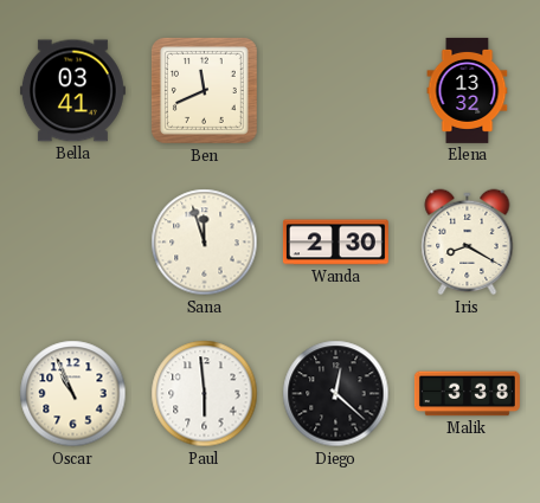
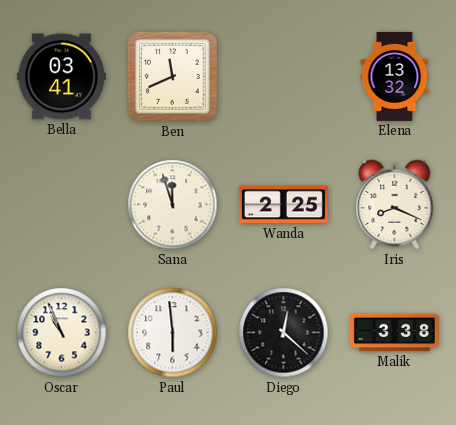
Wanda: 2:30 -> 2:25
Iris: 8:20 -> 8:19
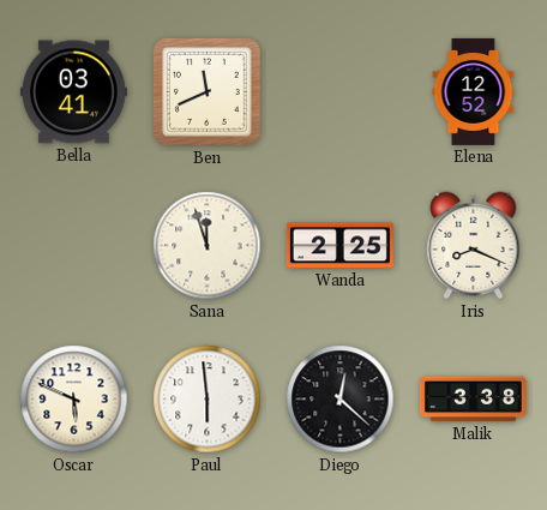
Elena: 13:32 -> 12:52
Oscar: 10:56 -> 5:49
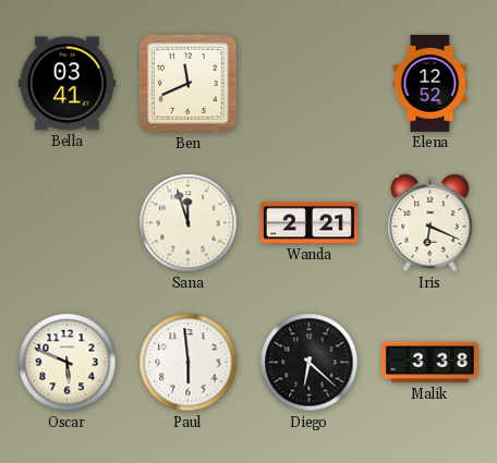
Wanda: 2:25 -> 2:21
Iris: 8:19 -> 6:19
Diego: 12:22 -> 6:22
